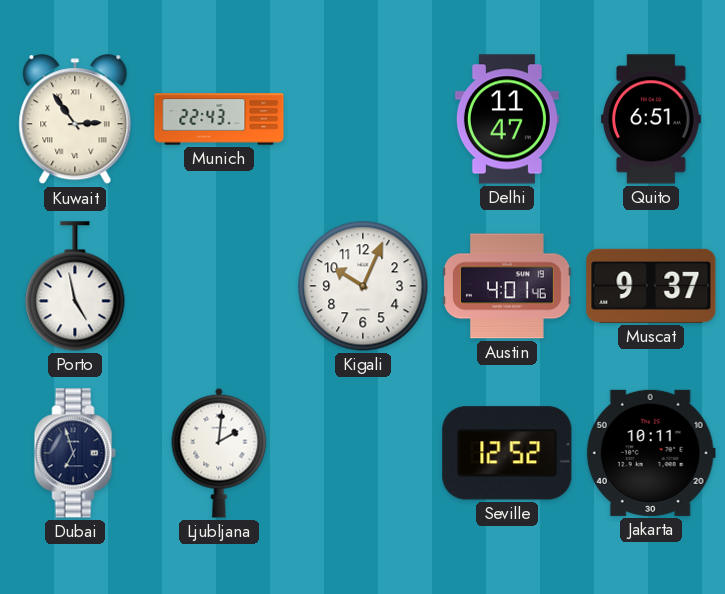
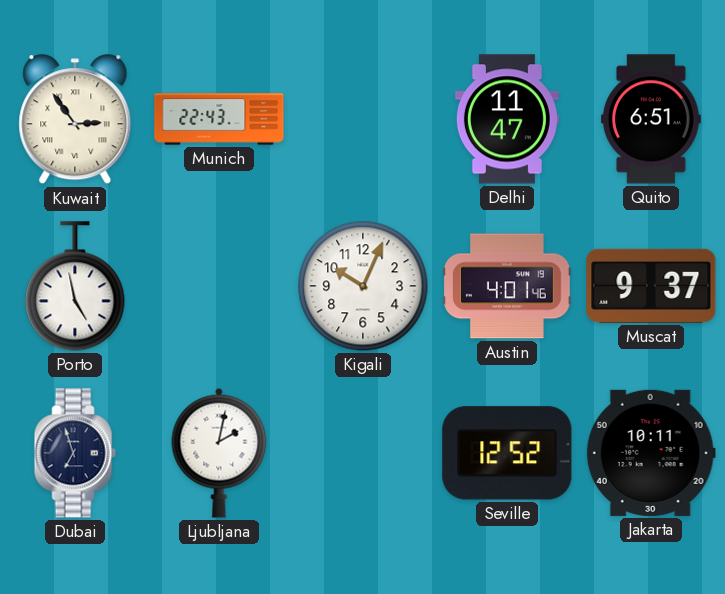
Ljubljana: 2:01 -> 2:02
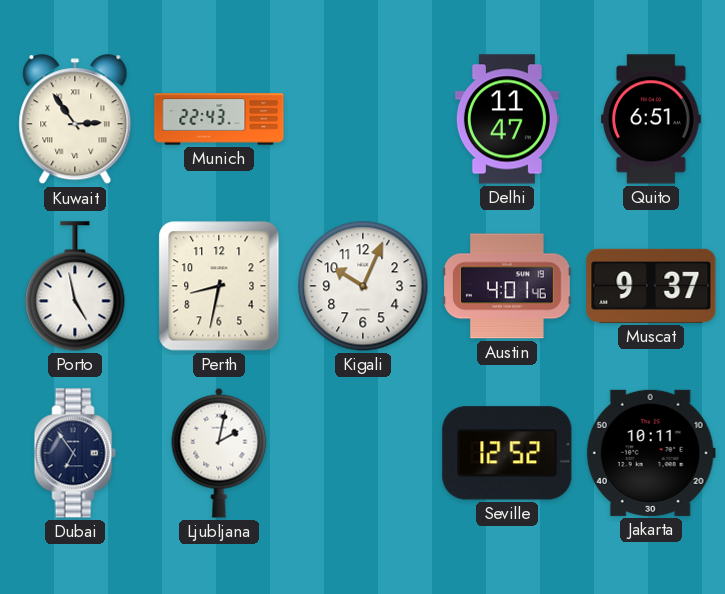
Perth: none -> 8:32
Dubai: 6:57 -> 6:54
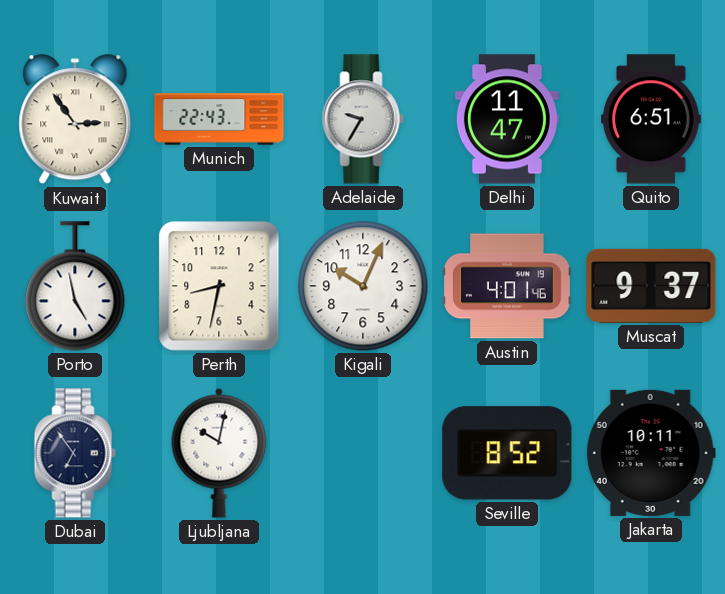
Adelaide: none -> 9:35
Ljubljana: 2:02 -> 10:02
Seville: 12:52 -> 8:52
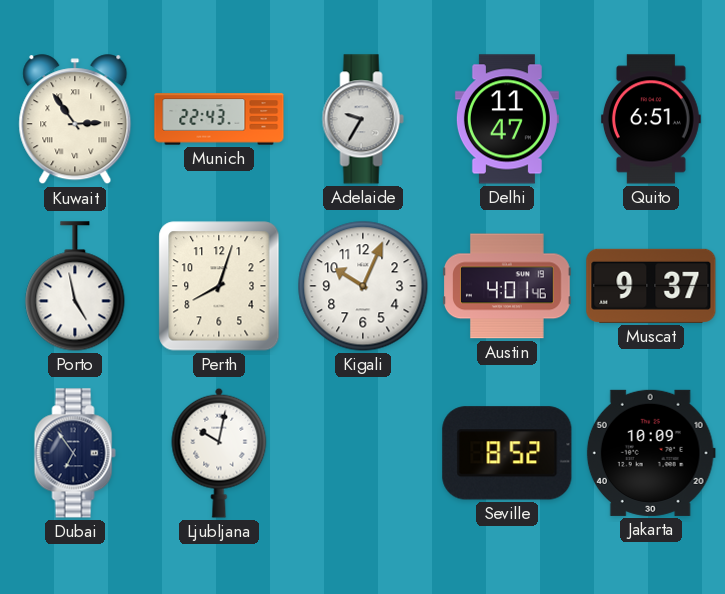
Perth: 8:32 -> 8:03
Jakarta: 10:11 -> 10:09
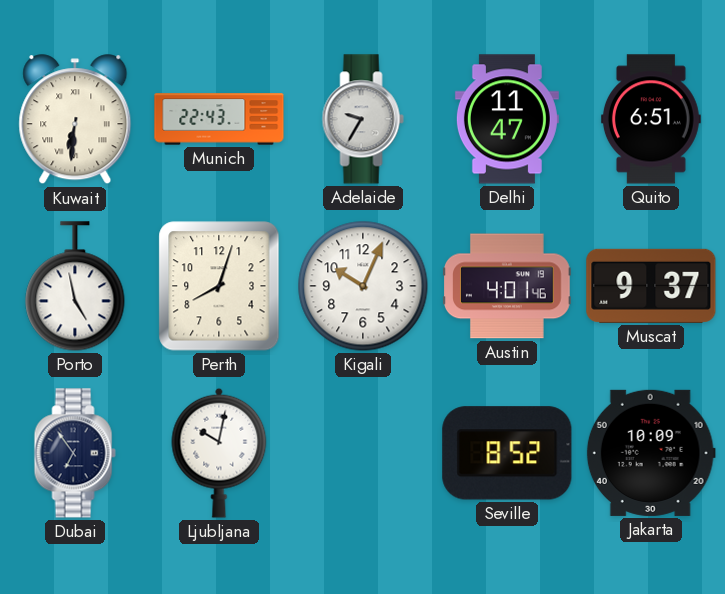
Kuwait: 2:54 -> 6:31
